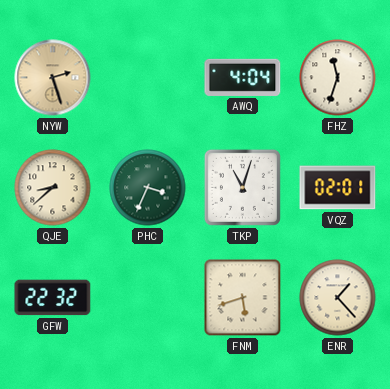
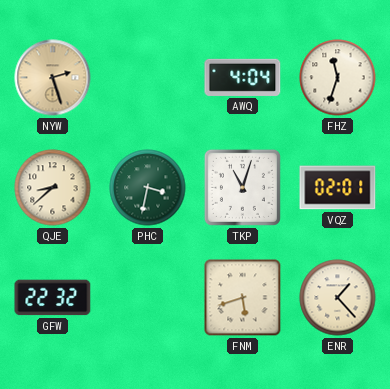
PHC: 3:34 -> 3:32
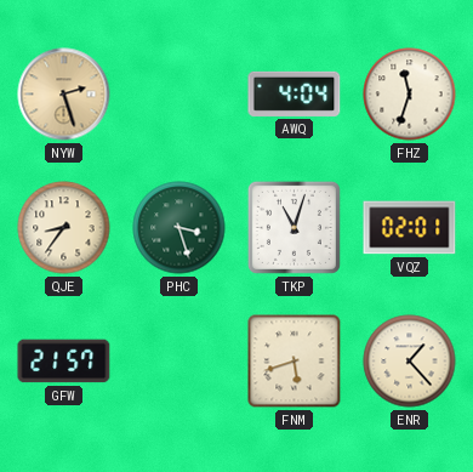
QJE: 8:38 -> 8:36
PHC: 3:32 -> 3:27
GFW: 22:32 -> 21:57
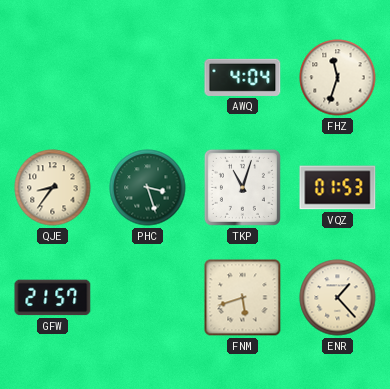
NYW: 2:27 -> none
VQZ: 02:01 -> 01:53
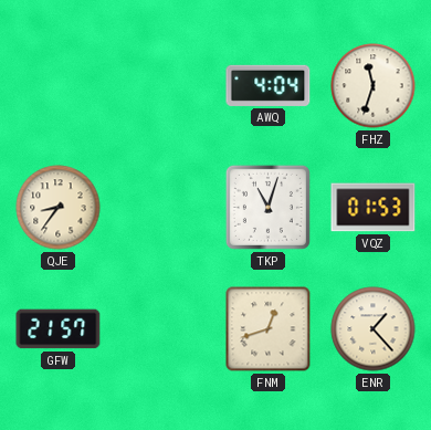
PHC: 3:27 -> none
FNM: 5:42 -> 12:42
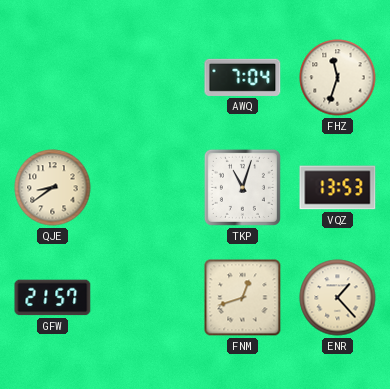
AWQ: 4:04 -> 7:04
QJE: 8:36 -> 8:39
VQZ: 01:53 -> 13:53
